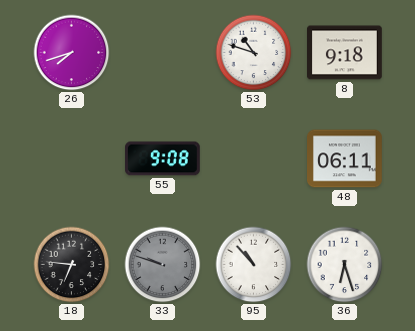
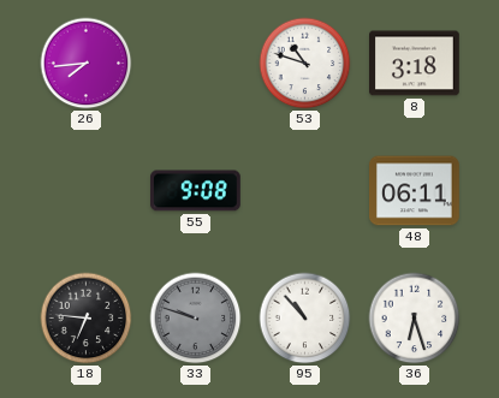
26: 7:42 -> 7:44
8: 9:18 -> 3:18
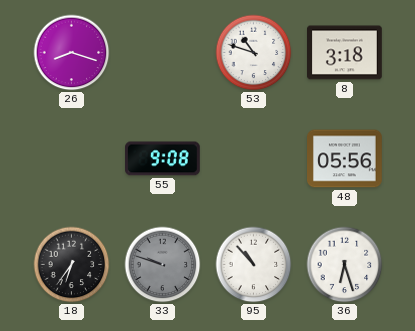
26: 7:44 -> 8:18
48: 06:11 -> 05:56
18: 6:46 -> 6:36
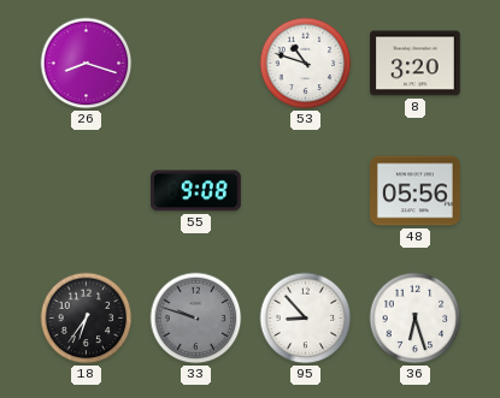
8: 3:18 -> 3:20
95: 10:53 -> 8:53
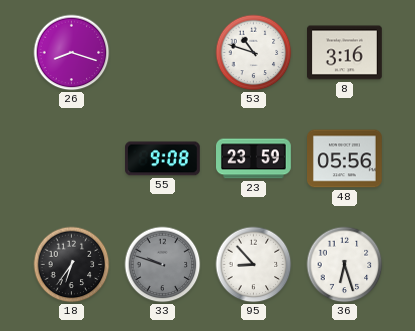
8: 3:20 -> 3:16
23: none -> 23:59
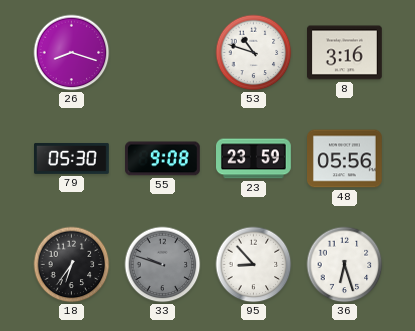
79: none -> 05:30
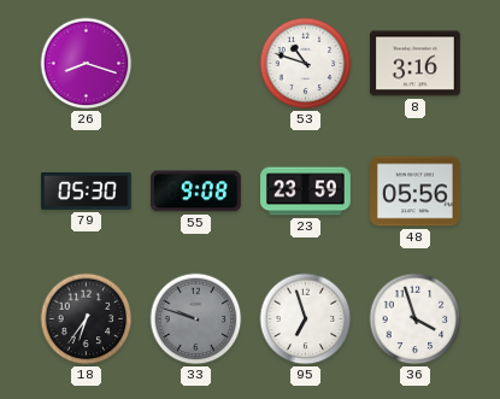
95: 8:53 -> 6:57
36: 6:27 -> 3:57
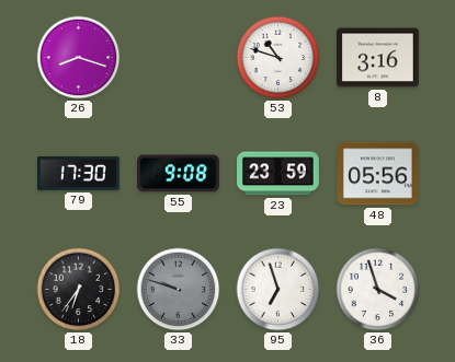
79: 05:30 -> 17:30
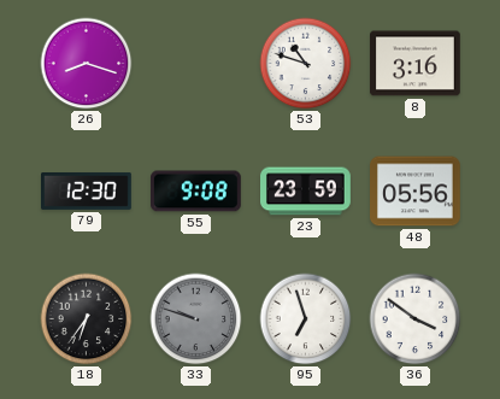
79: 17:30 -> 12:30
36: 3:57 -> 3:51
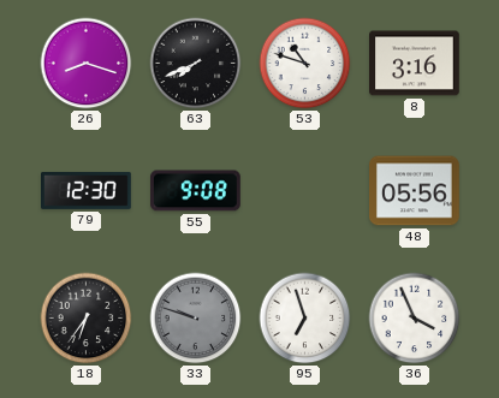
63: none -> 7:41
23: 23:59 -> none
36: 3:51 -> 3:56
